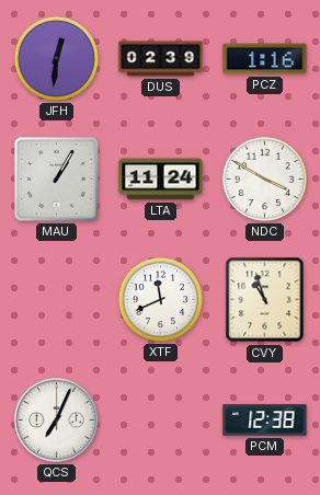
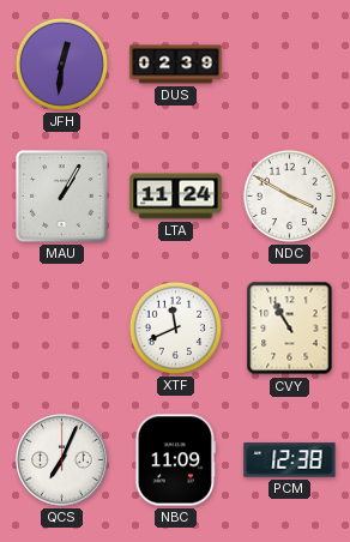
PCZ: 1:16 -> none
CVY: 10:57 -> 10:55
NBC: none -> 11:09
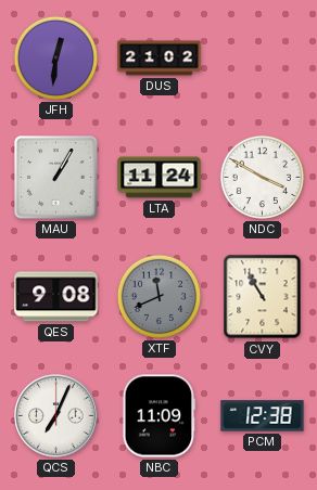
DUS: 02:39 -> 21:02
QES: none -> 9:08
XTF dial: white -> grey
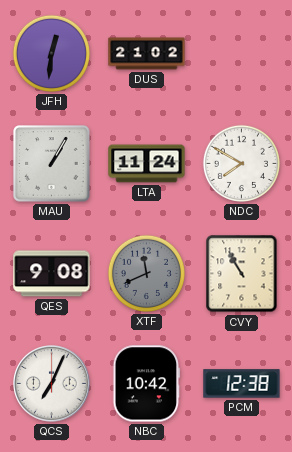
NDC: 3:50 -> 7:50
NBC: 11:09 -> 10:42
